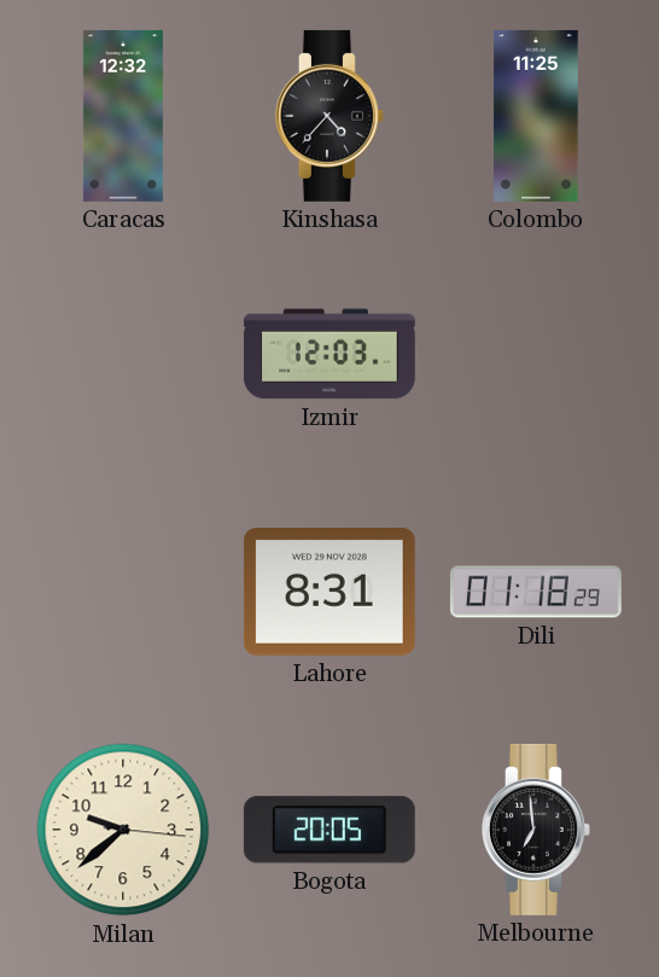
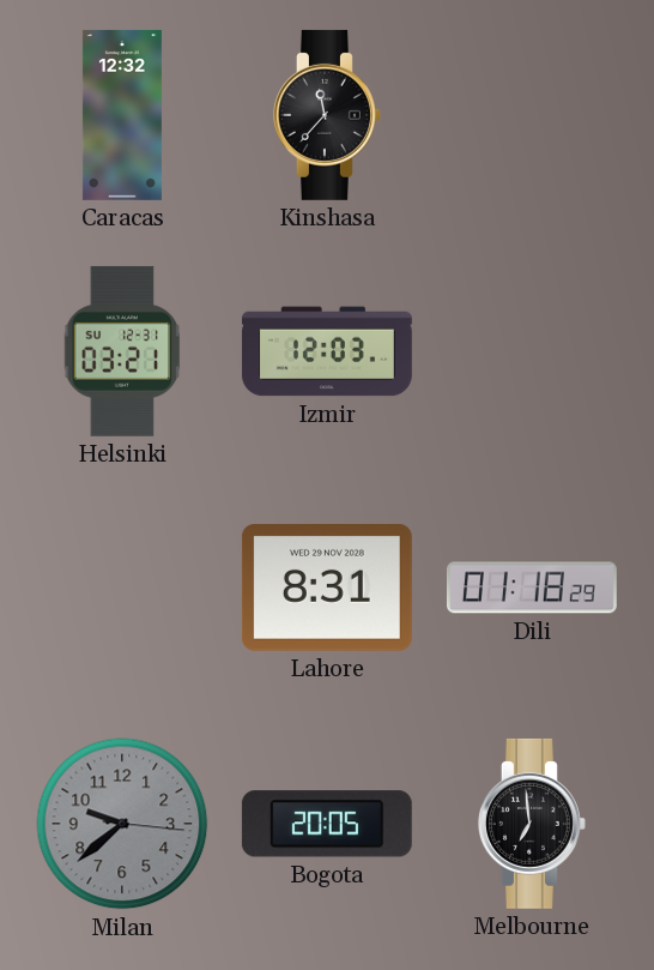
Kinshasa: 4:37 -> 11:37
Colombo: 11:25 -> none
Helsinki: none -> 03:21
Milan dial: cream -> grey
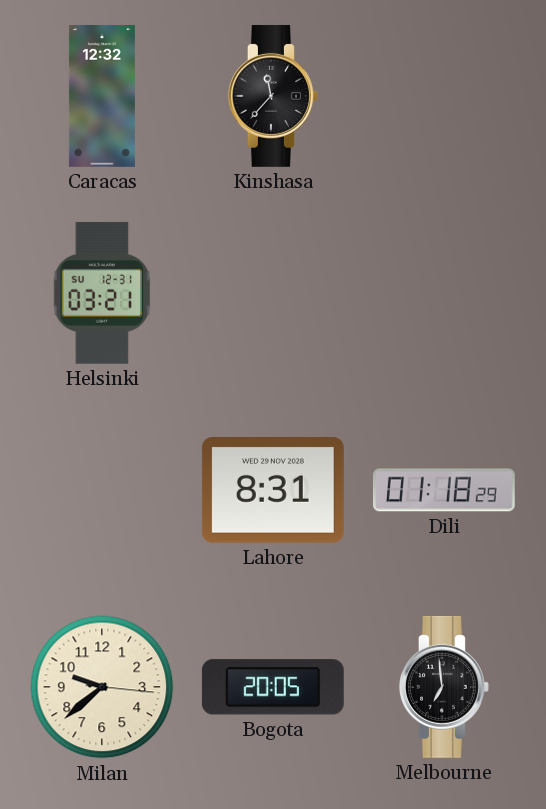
Izmir: 12:03 -> none
Milan dial: grey -> cream
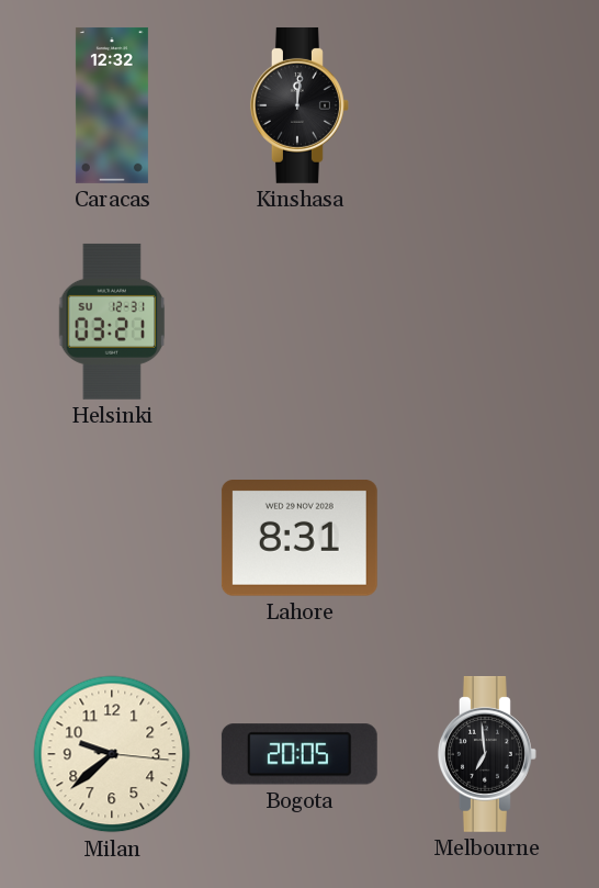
Kinshasa: 11:37 -> 12:01
Dili: 01:18 -> none
